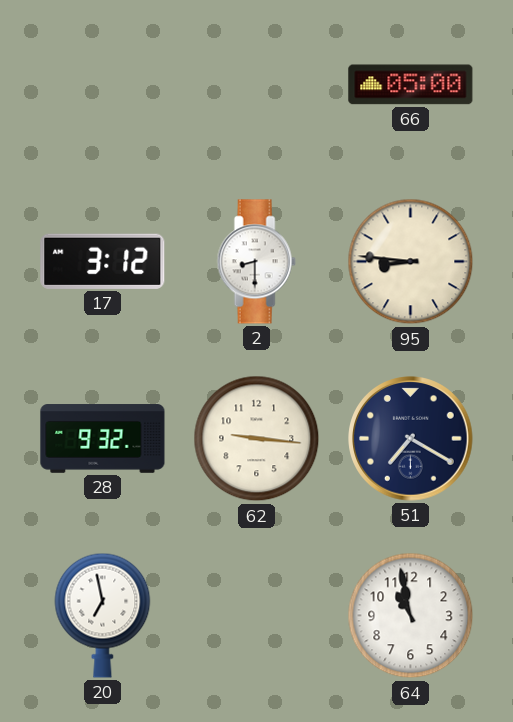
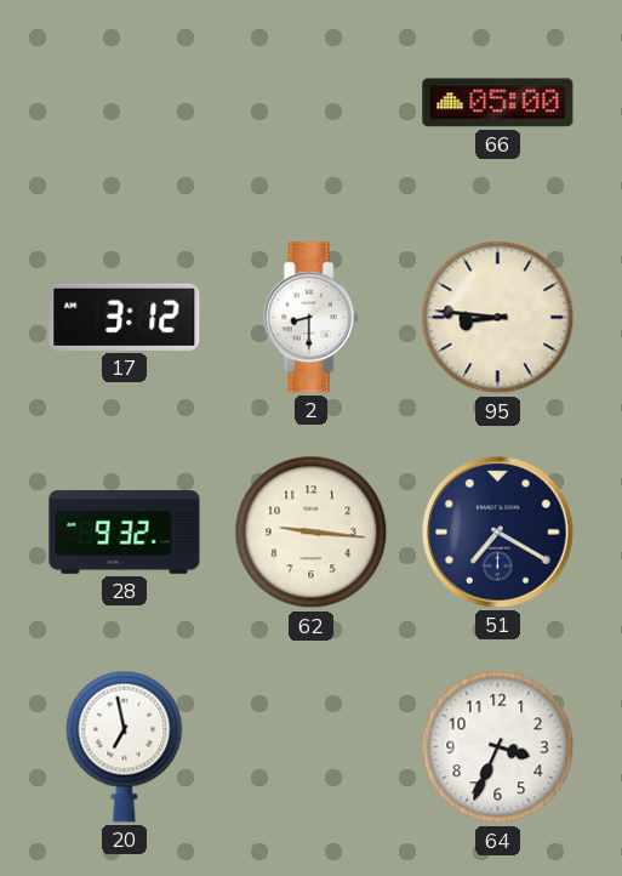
64: 10:58 -> 3:34
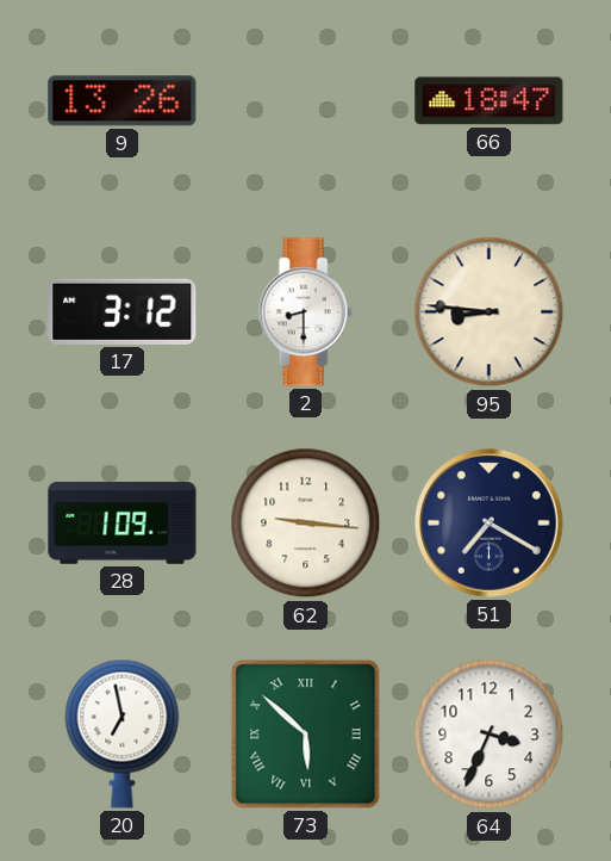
9: none -> 13:26
66: 05:00 -> 18:47
28: 9:32 -> 1:09
73: none -> 5:52
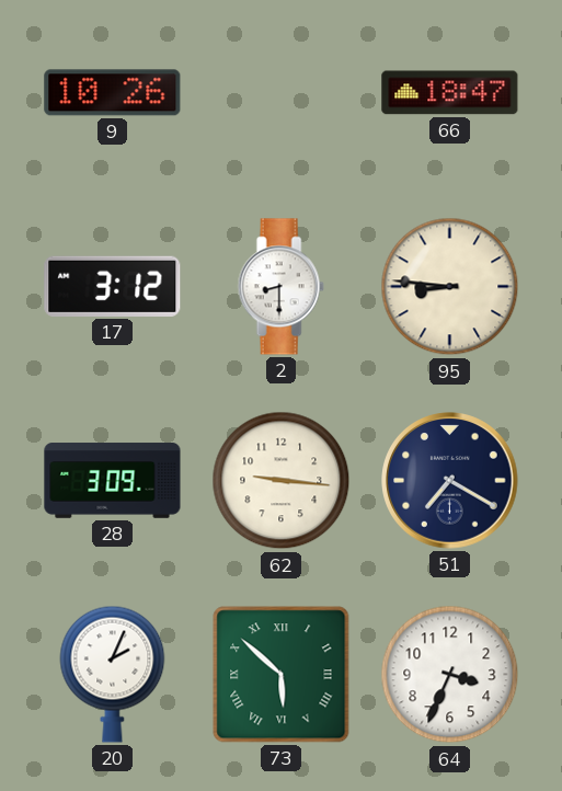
9: 13:26 -> 10:26
28: 1:09 -> 3:09
20: 6:58 -> 2:04
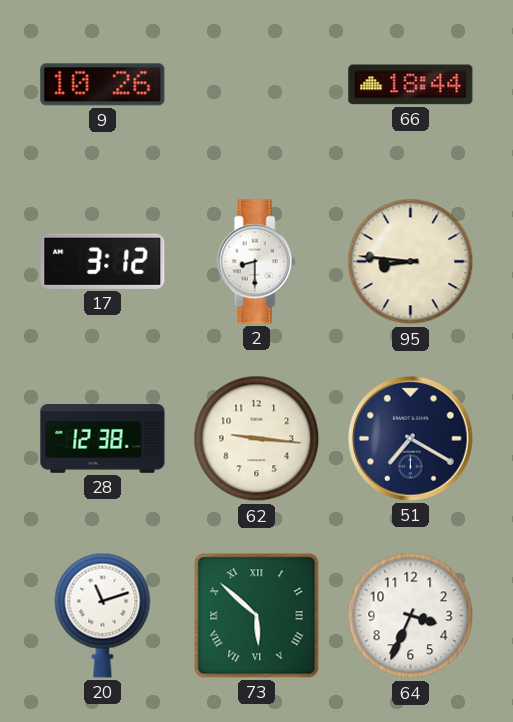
66: 18:47 -> 18:44
28: 3:09 -> 12:38
20: 2:04 -> 11:12
